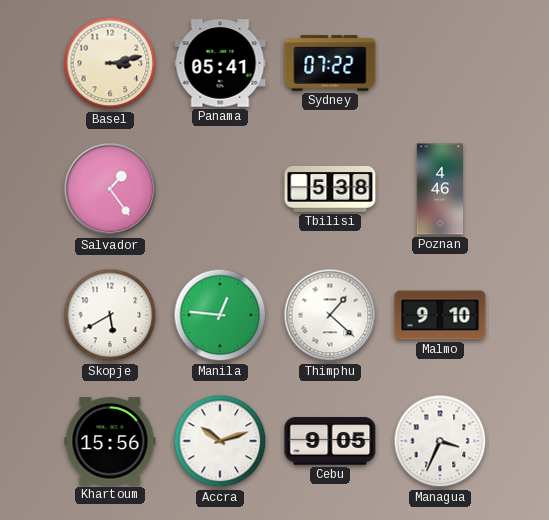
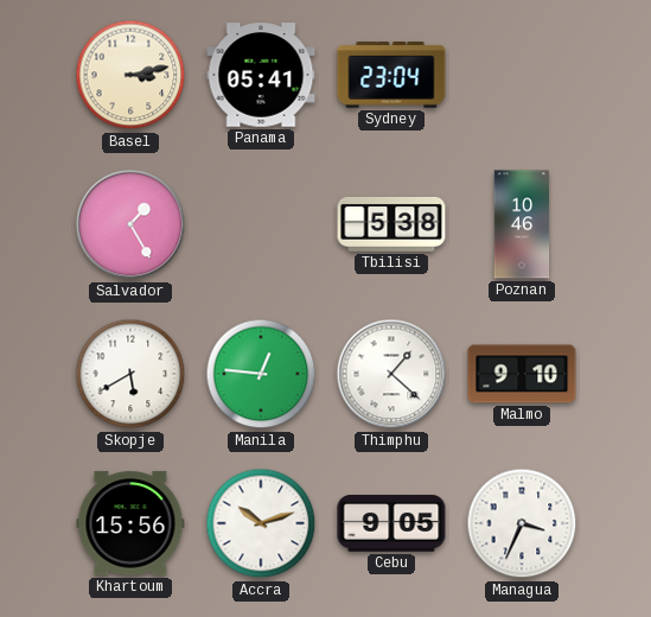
Sydney: 07:22 -> 23:04
Salvador: 1:24 -> 1:25
Poznan: 4:46 -> 10:46
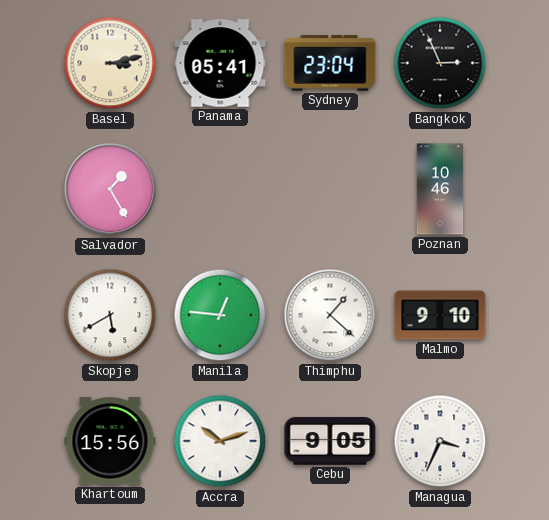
Bangkok: none -> 2:56
Tbilisi: 5:38 -> none
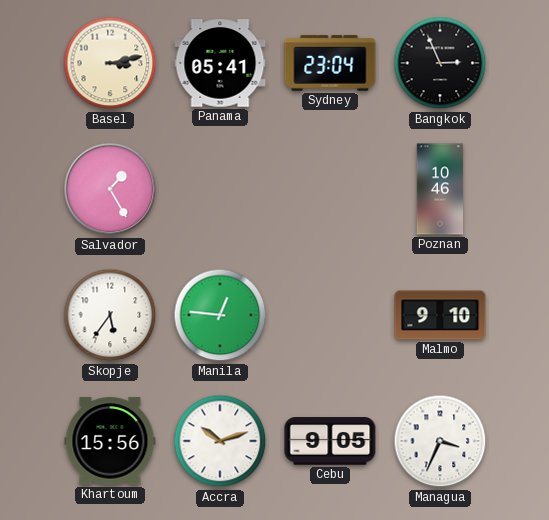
Skopje: 5:40 -> 5:36
Thimphu: 1:22 -> none
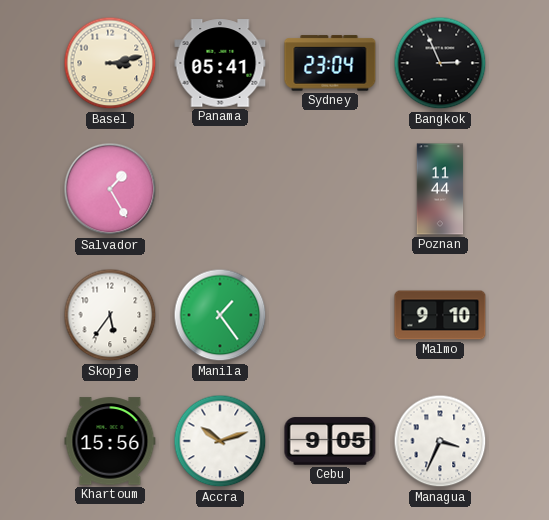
Poznan: 10:46 -> 11:44
Manila: 12:46 -> 1:24
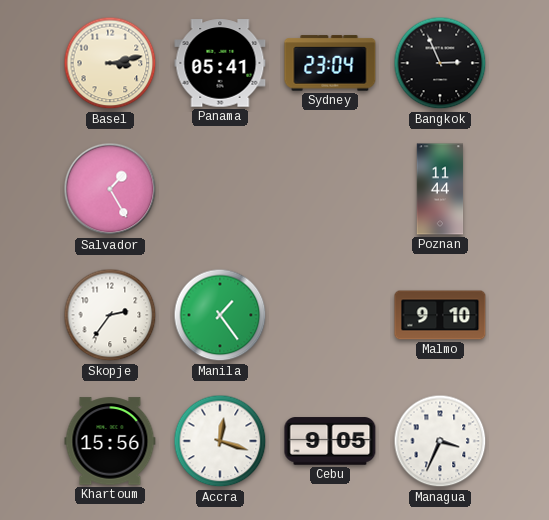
Skopje: 5:36 -> 2:36
Accra: 10:12 -> 12:18
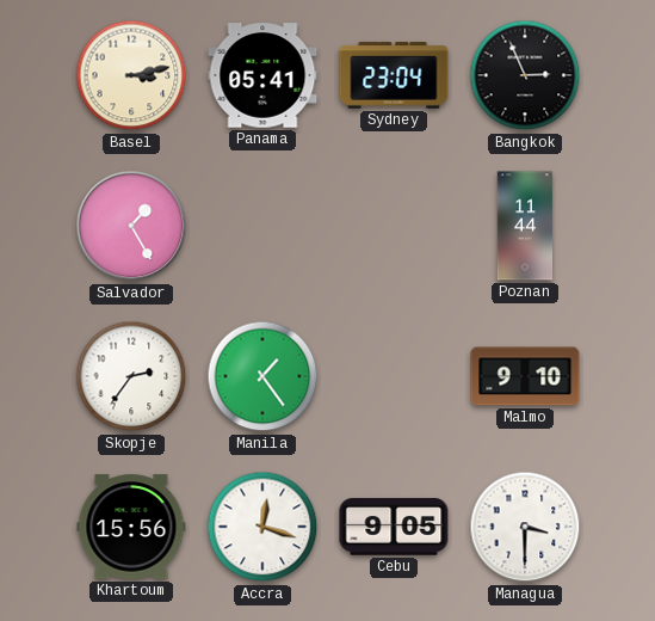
Managua: 3:34 -> 3:30
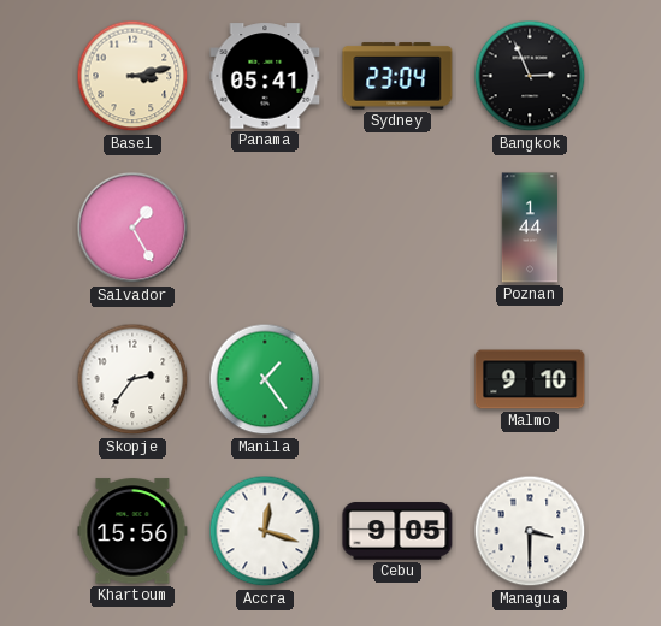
Poznan: 11:44 -> 1:44
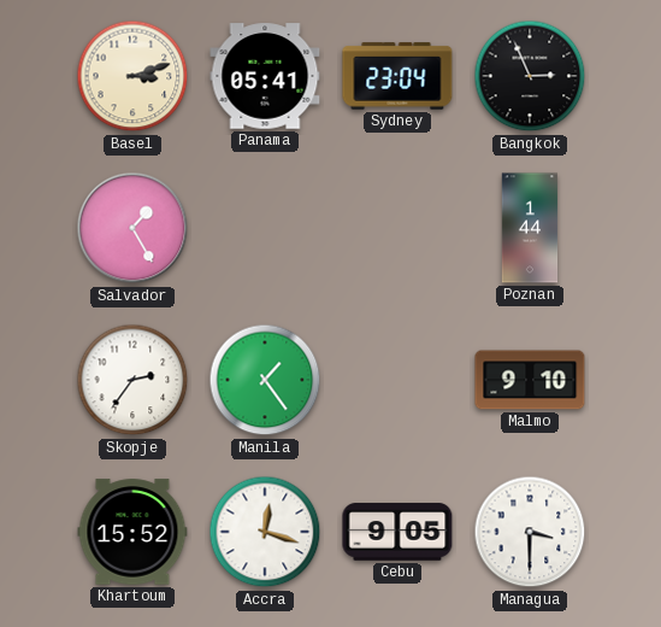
Basel: 3:13 -> 3:12
Khartoum: 15:56 -> 15:52
